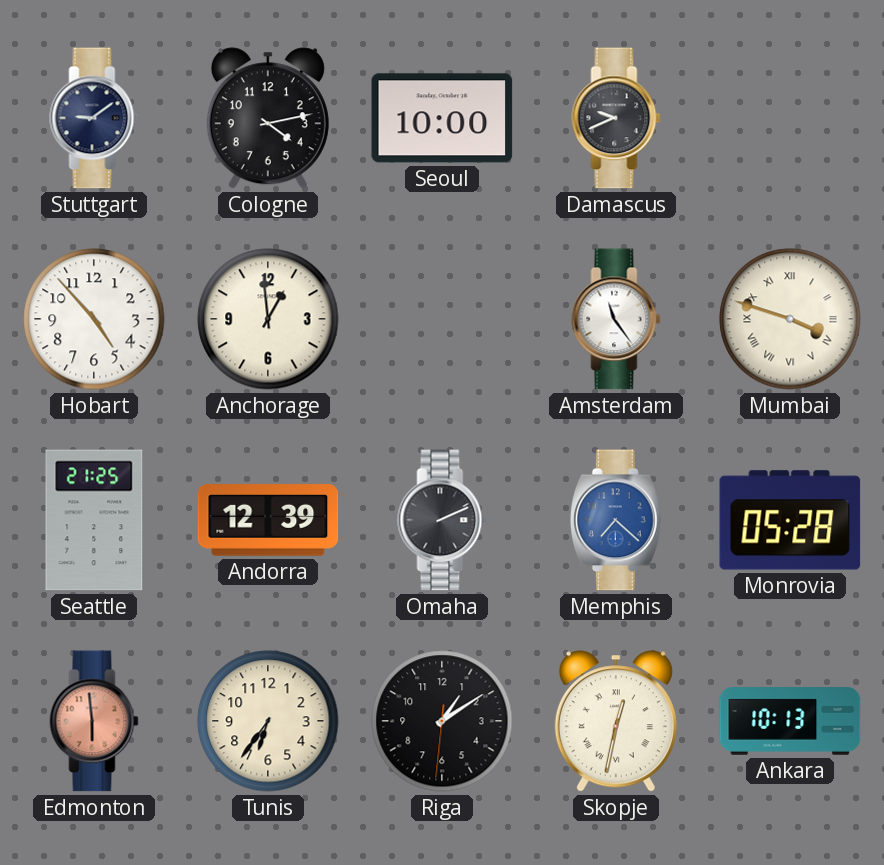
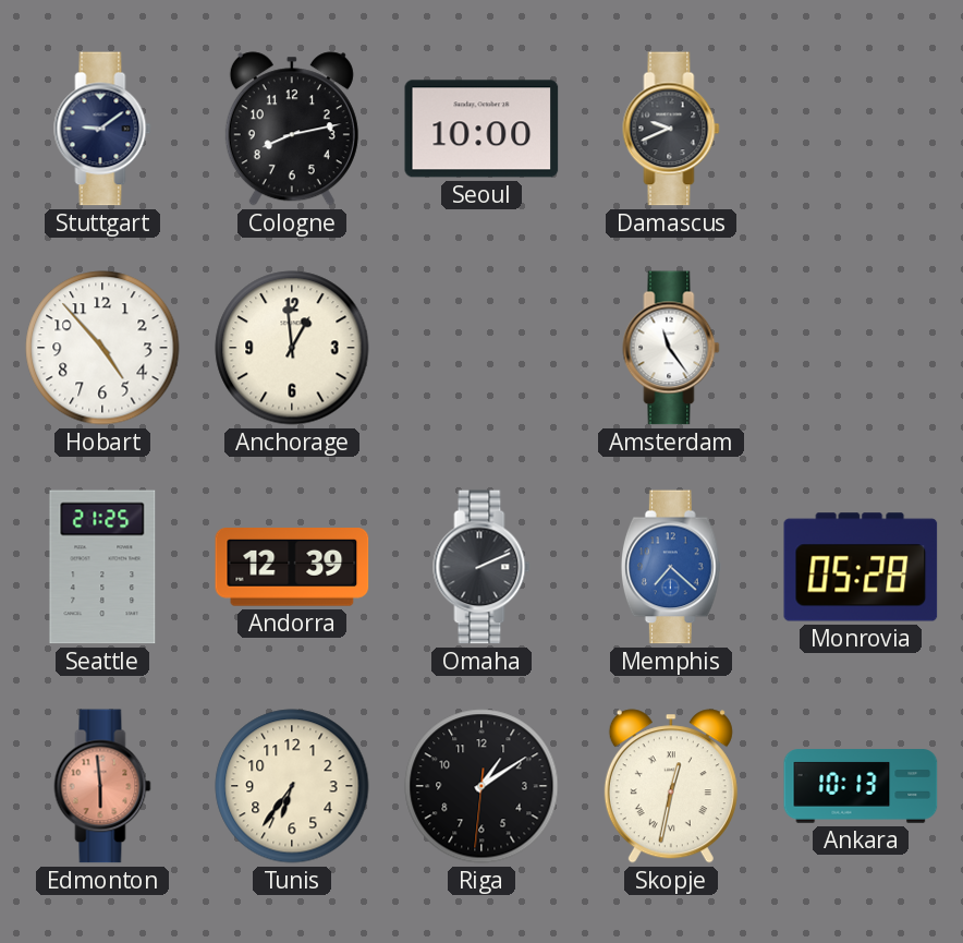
Cologne: 4:13 -> 8:13
Mumbai: 3:48 -> none
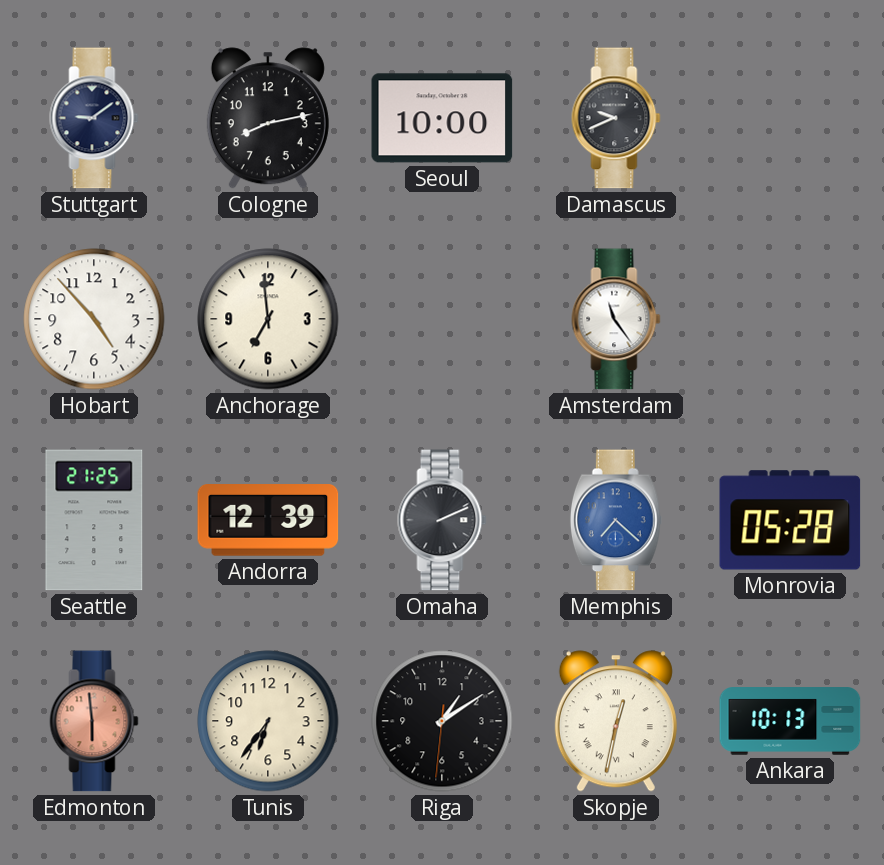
Anchorage: 12:59 -> 6:59
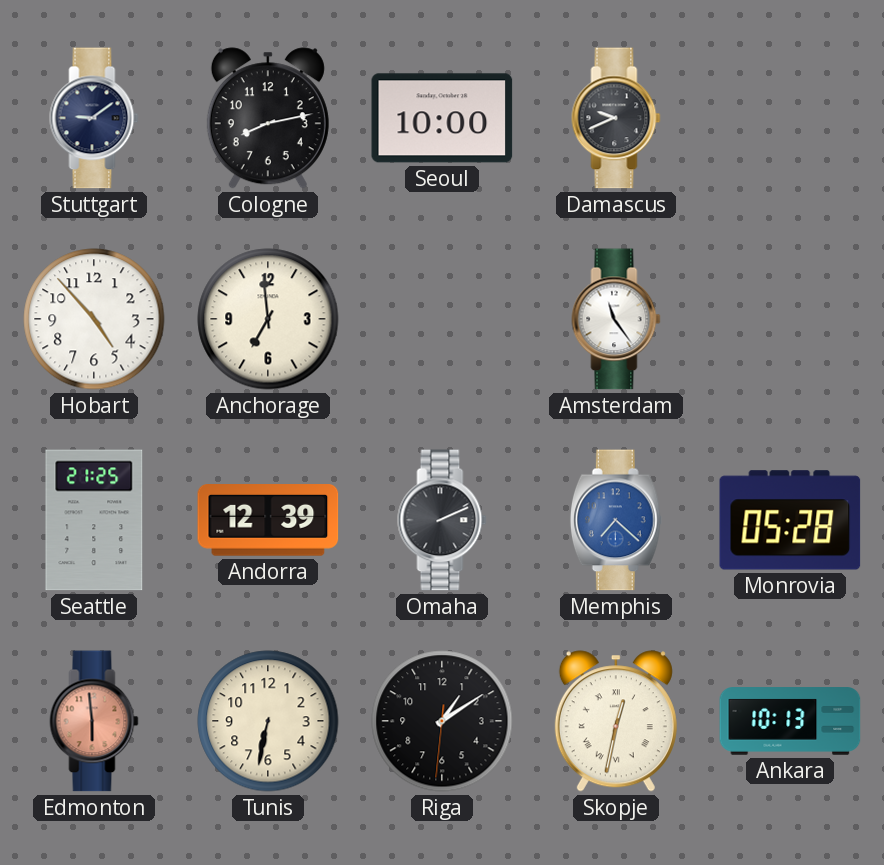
Tunis: 6:36 -> 6:32
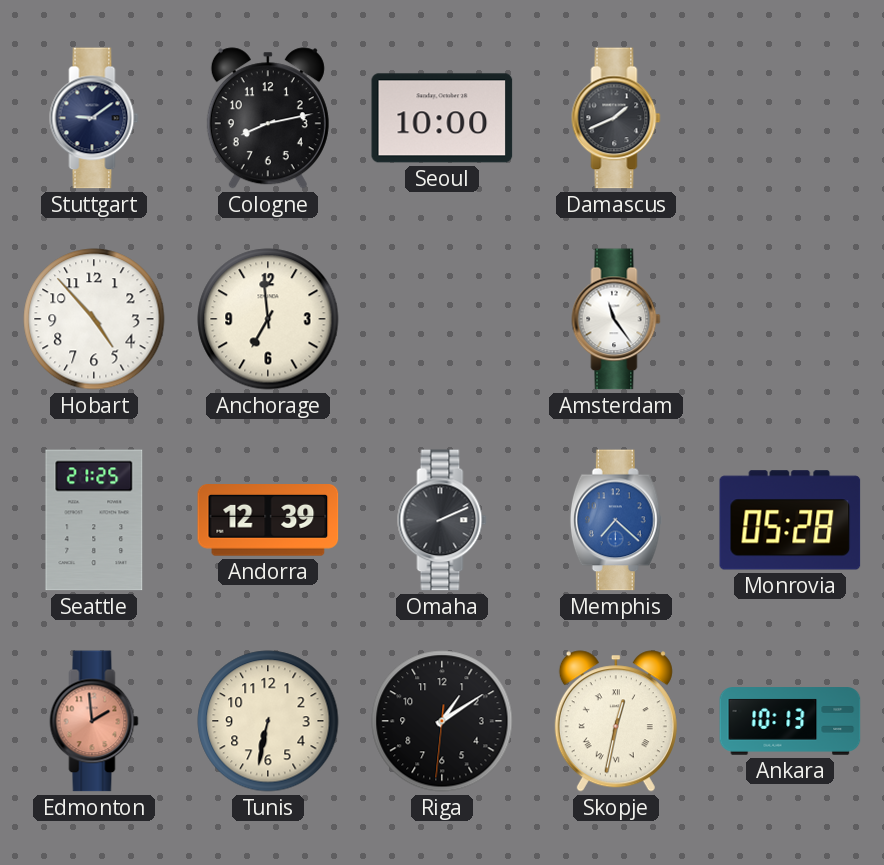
Damascus: 9:41 -> 1:41
Edmonton: 5:59 -> 1:59
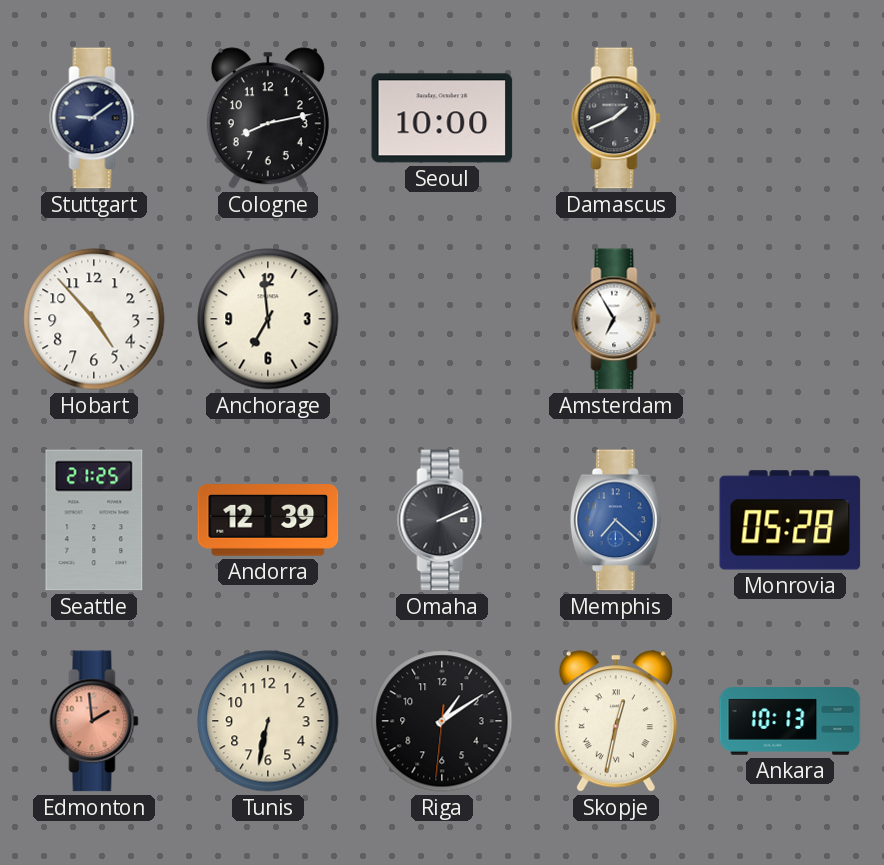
Amsterdam: 11:24 -> 6:55
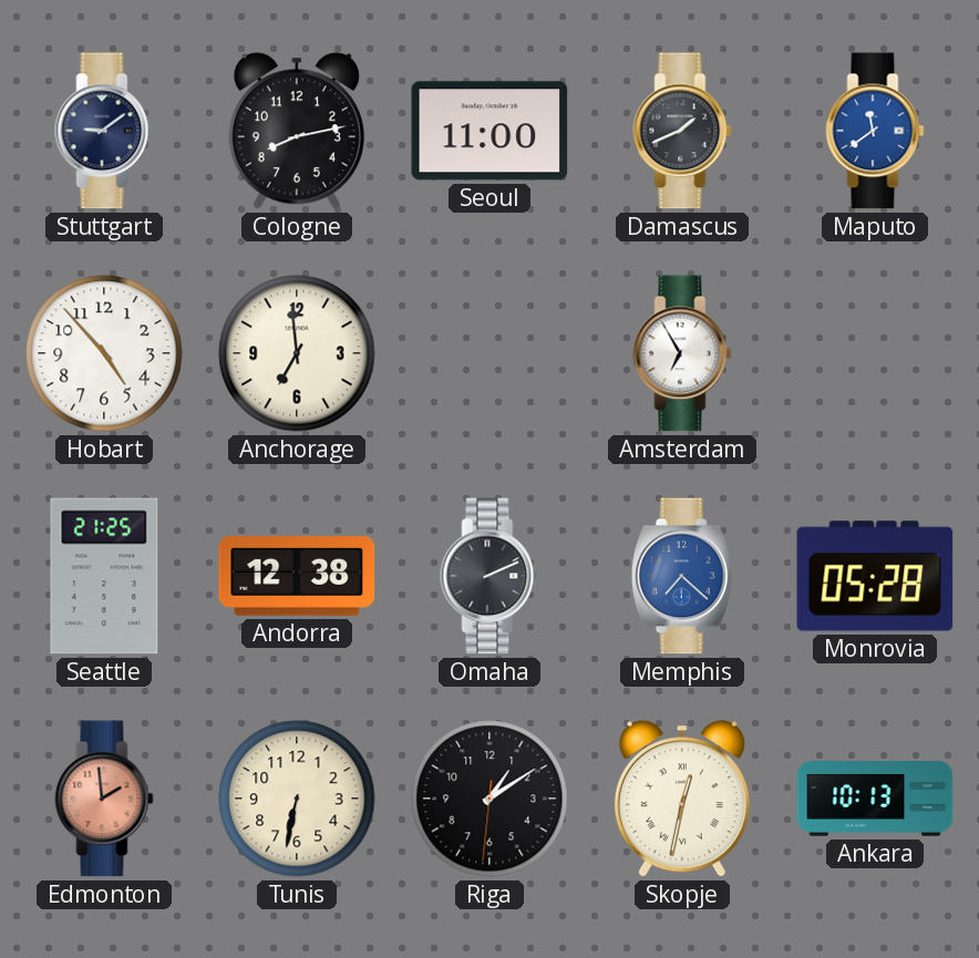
Seoul: 10:00 -> 11:00
Maputo: none -> 11:39
Andorra: 12:39 -> 12:38
